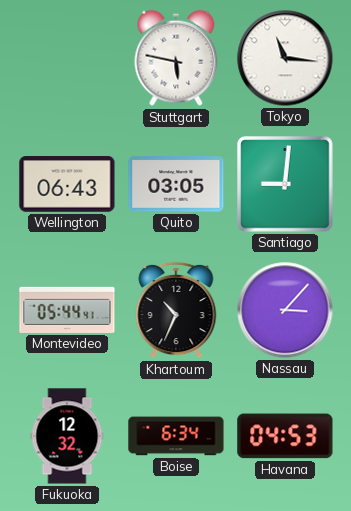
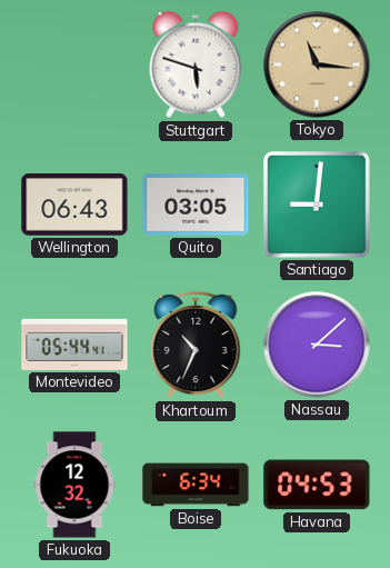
Stuttgart: 5:47 -> 5:48
Tokyo dial: white -> champagne
Nassau: 3:07 -> 3:08
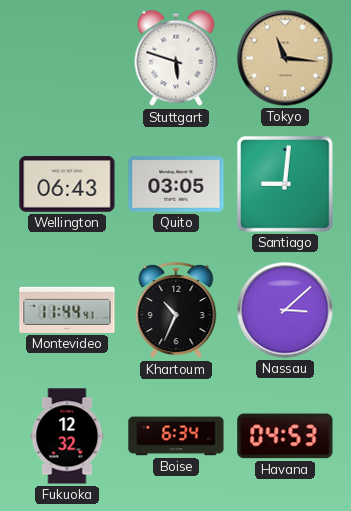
Montevideo: 05:44 -> 11:44
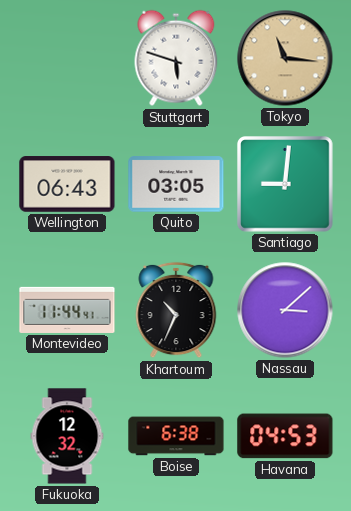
Boise: 6:34 -> 6:38
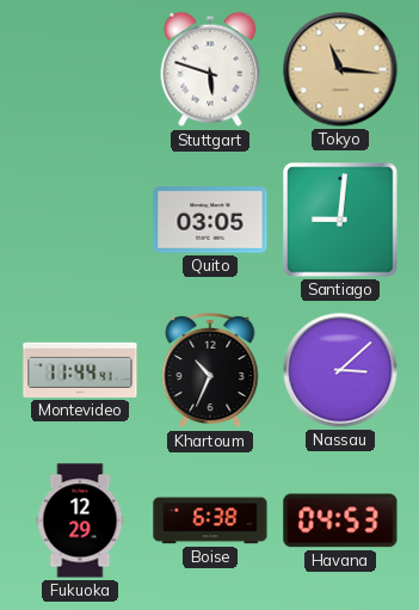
Wellington: 06:43 -> none
Fukuoka: 12:32 -> 12:29
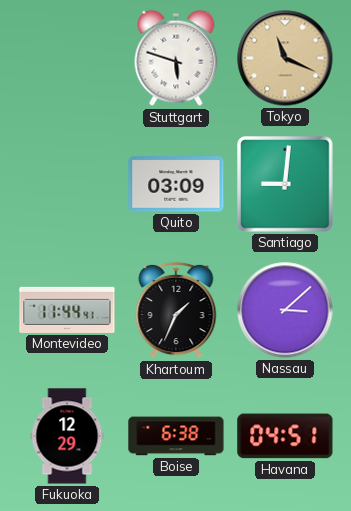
Tokyo: 11:16 -> 11:19
Quito: 03:05 -> 03:09
Khartoum: 10:34 -> 1:34
Havana: 04:53 -> 04:51
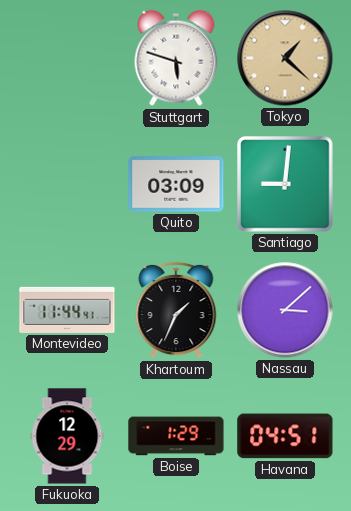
Tokyo: 11:19 -> 1:22
Boise: 6:38 -> 1:29
